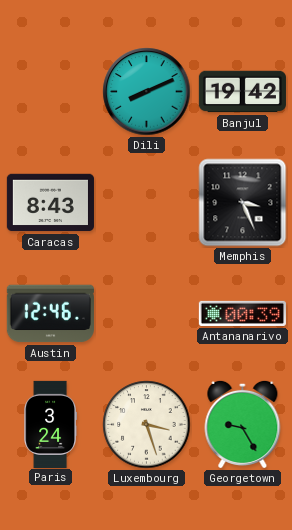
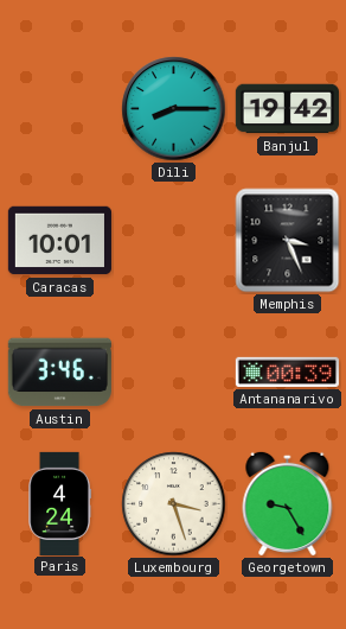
Dili: 8:11 -> 8:15
Caracas: 8:43 -> 10:01
Austin: 12:46 -> 3:46
Paris: 3:24 -> 4:24
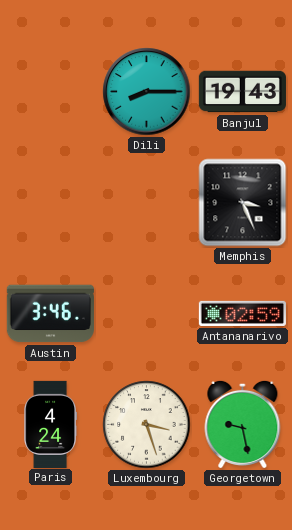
Banjul: 19:42 -> 19:43
Caracas: 10:01 -> none
Antananarivo: 00:39 -> 02:59
Georgetown: 9:25 -> 9:28
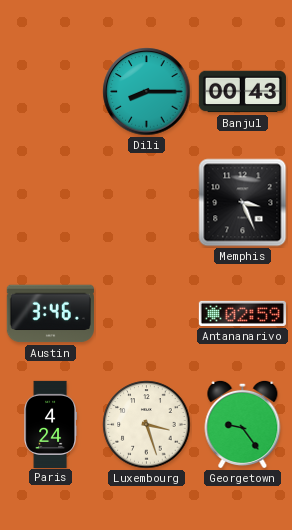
Banjul: 19:43 -> 00:43
Georgetown: 9:28 -> 9:24
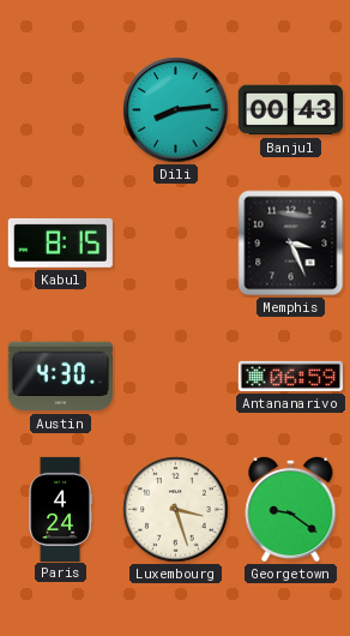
Dili: 8:15 -> 8:14
Kabul: none -> 8:15
Austin: 3:46 -> 4:30
Antananarivo: 02:59 -> 06:59
Georgetown: 9:24 -> 9:21
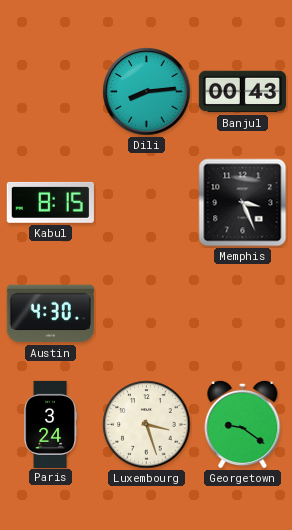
Antananarivo: 06:59 -> none
Paris: 4:24 -> 3:24
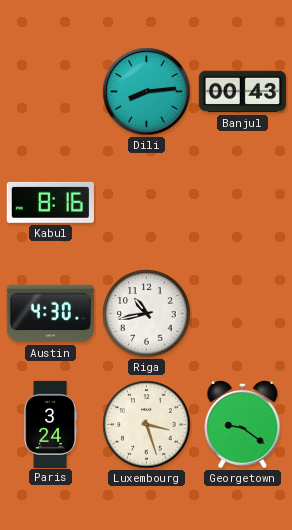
Kabul: 8:15 -> 8:16
Memphis: 3:26 -> none
Riga: none -> 10:43
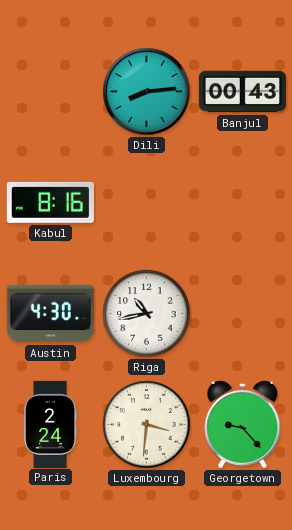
Paris: 3:24 -> 2:24
Luxembourg: 3:27 -> 3:31
Georgetown: 9:21 -> 9:23
